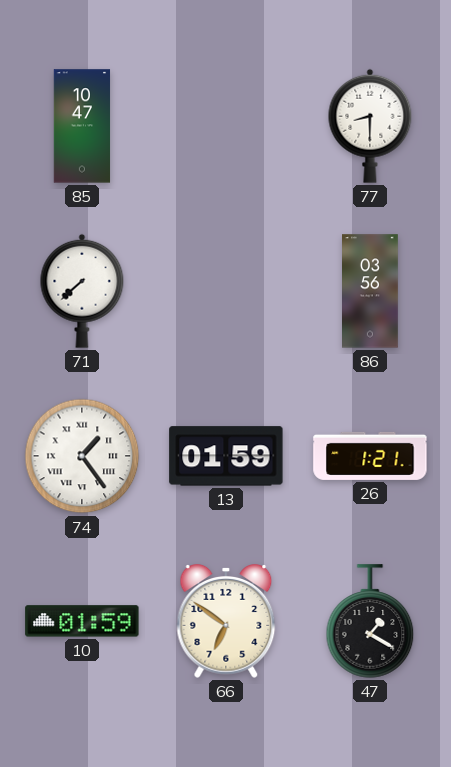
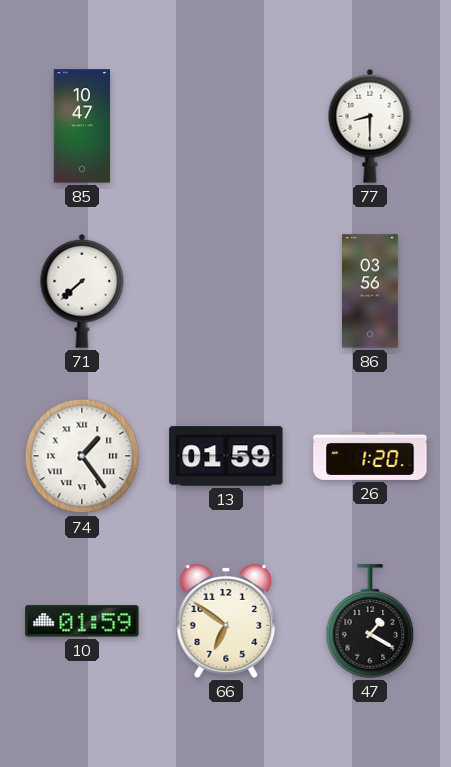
26: 1:21 -> 1:20
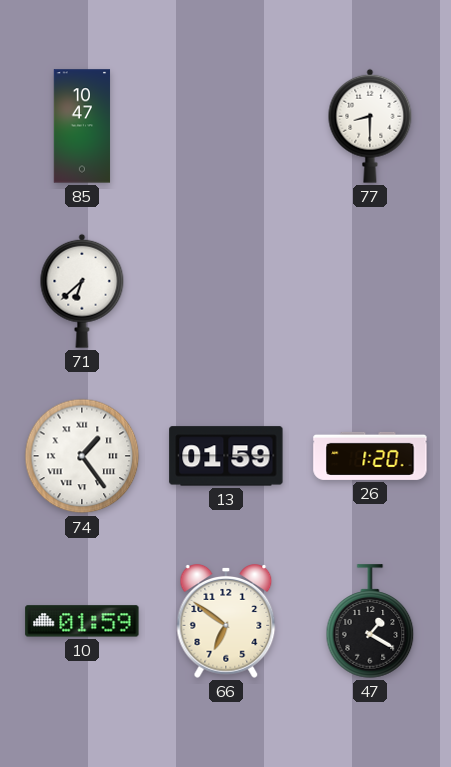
71: 7:38 -> 6:38
86: 03:56 -> none
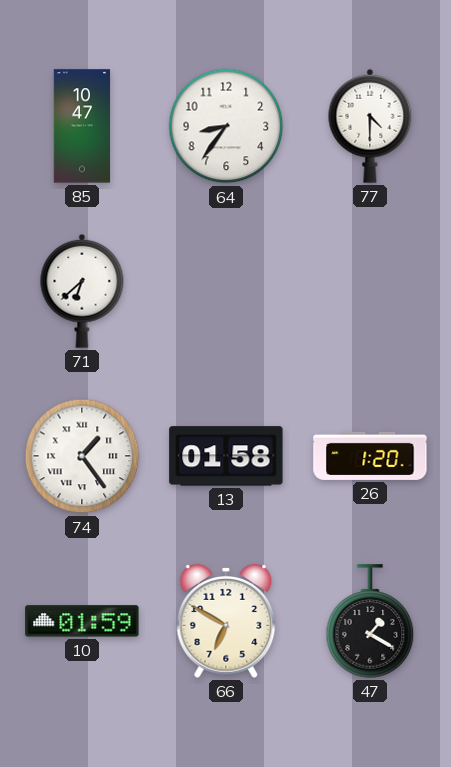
64: none -> 8:36
77: 8:30 -> 4:30
13: 01:59 -> 01:58
66: 6:51 -> 6:50
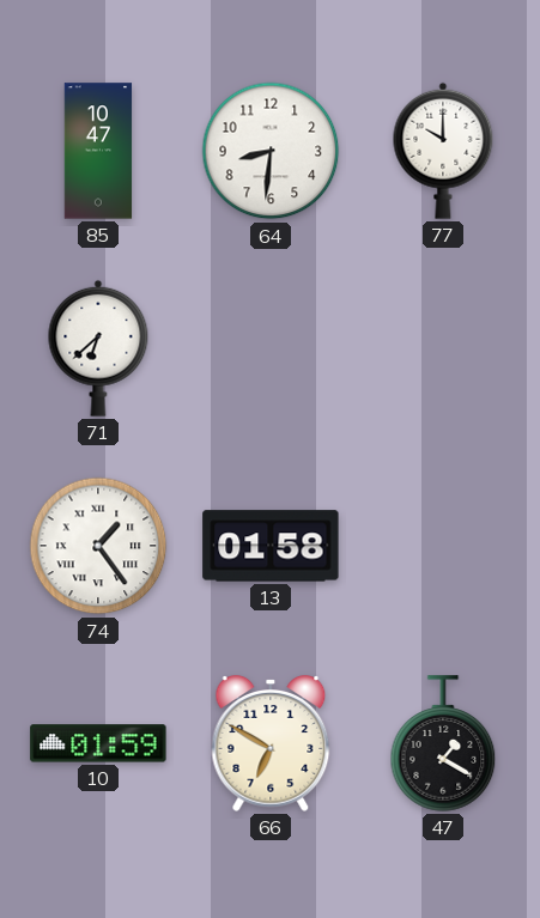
64: 8:36 -> 8:31
77: 4:30 -> 10:00
26: 1:20 -> none
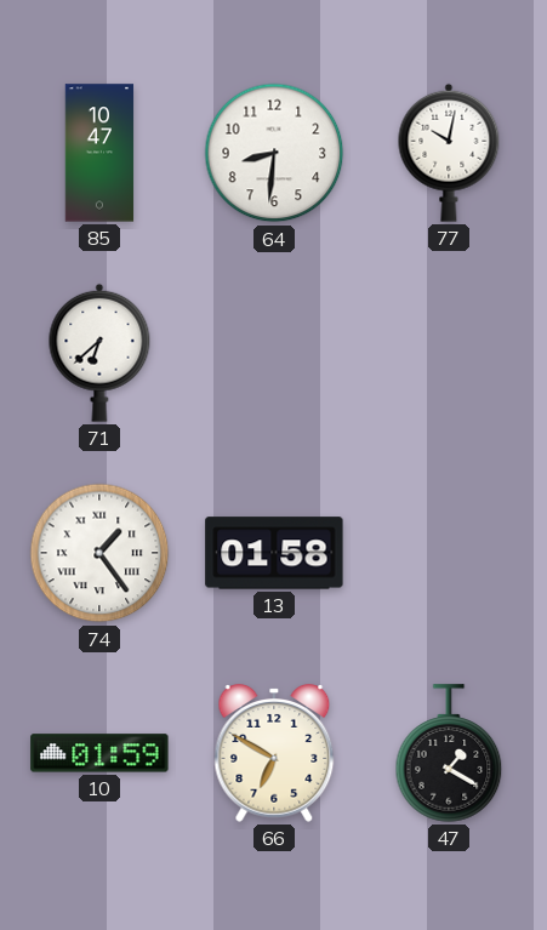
77: 10:00 -> 10:02
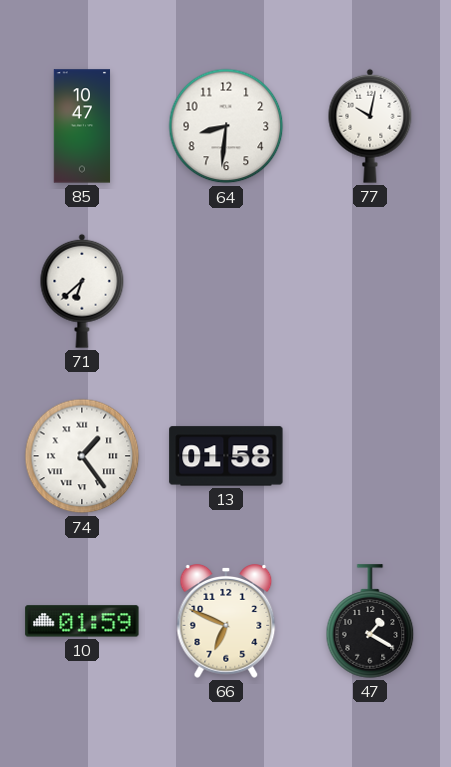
66: 6:50 -> 6:49
